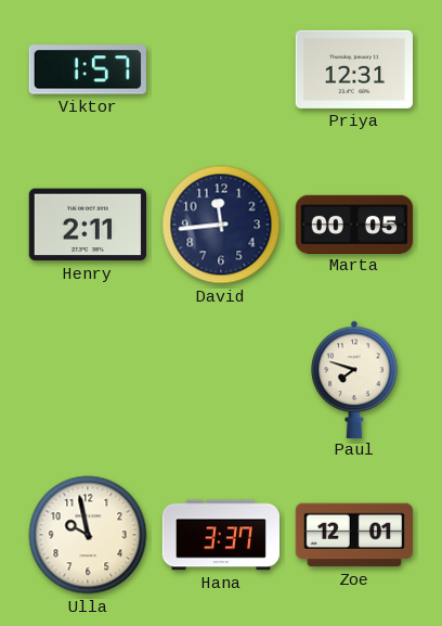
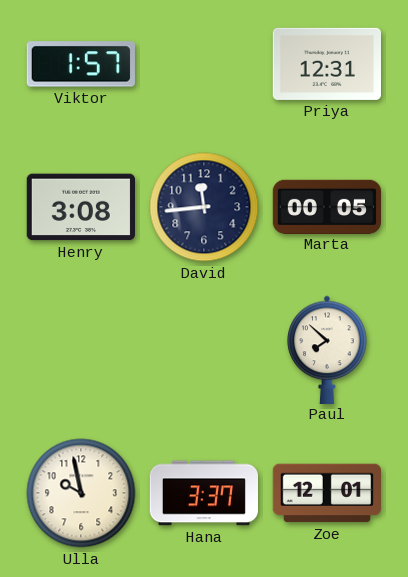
Henry: 2:11 -> 3:08
Paul: 7:48 -> 7:52
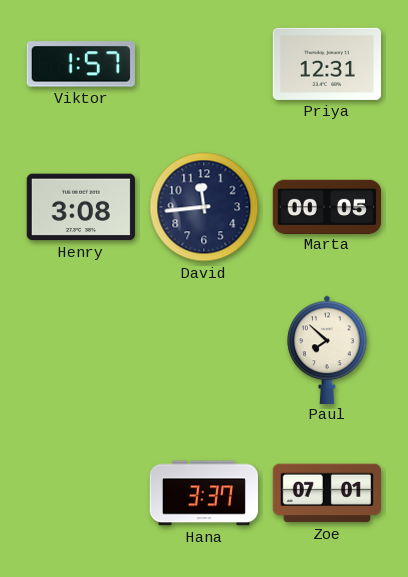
Ulla: 9:58 -> none
Zoe: 12:01 -> 07:01
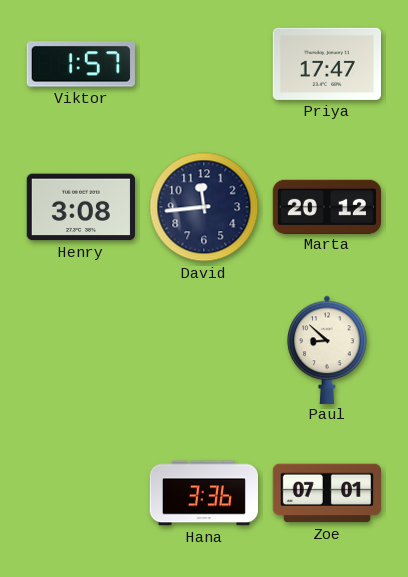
Priya: 12:31 -> 17:47
Marta: 00:05 -> 20:12
Paul: 7:52 -> 8:52
Hana: 3:37 -> 3:36
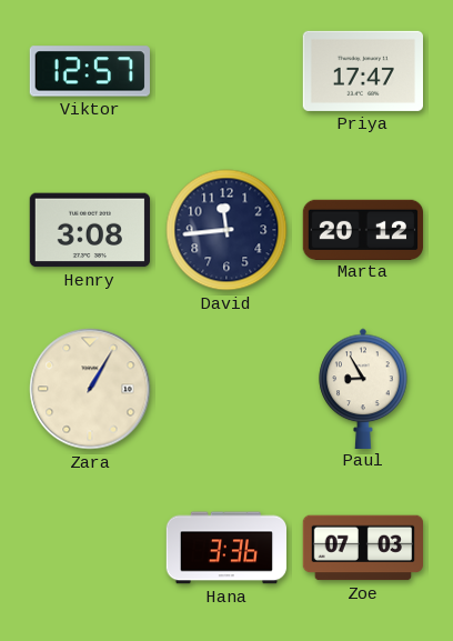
Viktor: 1:57 -> 12:57
Zara: none -> 1:05
Paul: 8:52 -> 8:55
Zoe: 07:01 -> 07:03
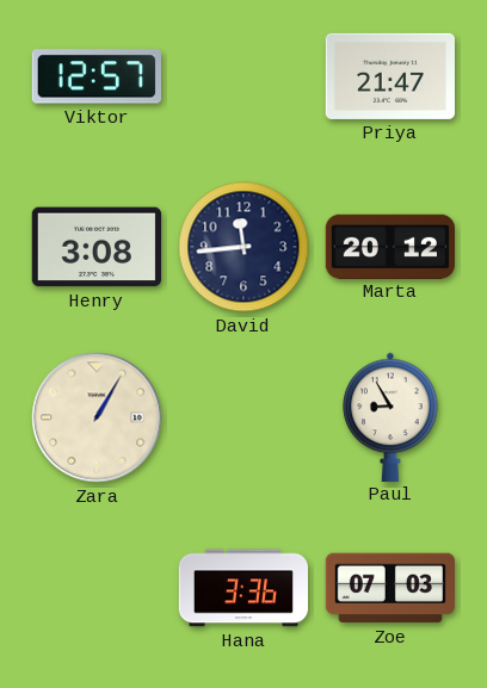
Priya: 17:47 -> 21:47
